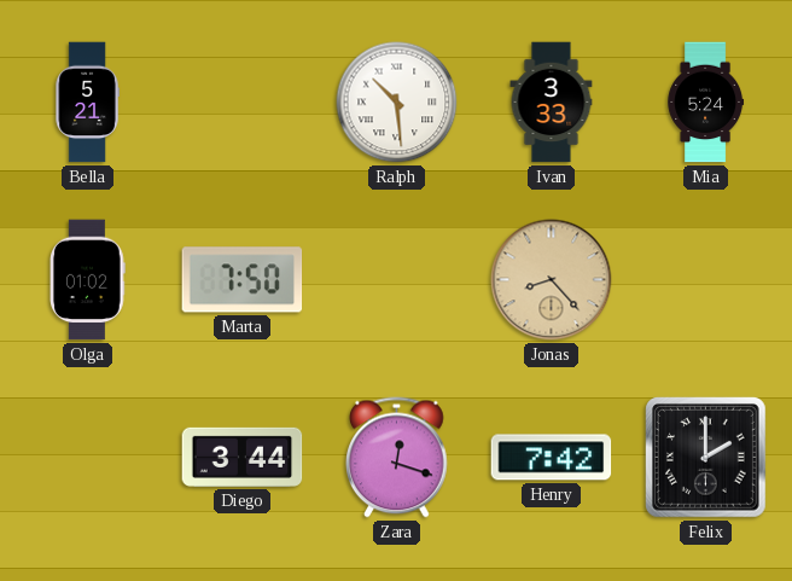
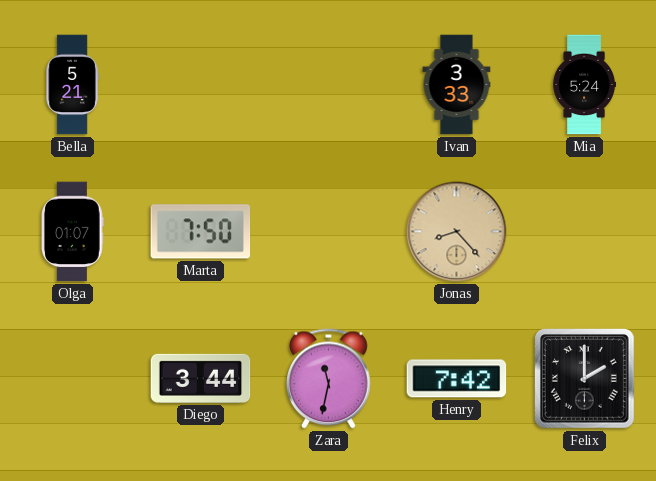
Ralph: 10:29 -> none
Olga: 01:02 -> 01:07
Zara: 12:18 -> 11:32
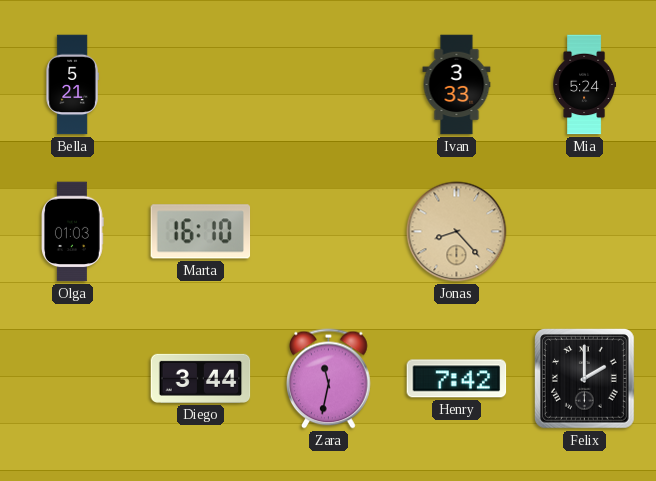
Olga: 01:07 -> 01:03
Marta: 7:50 -> 16:10
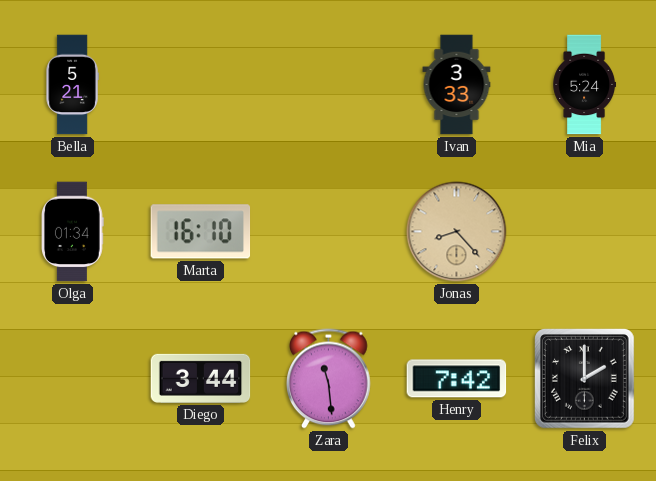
Olga: 01:03 -> 01:34
Zara: 11:32 -> 11:29
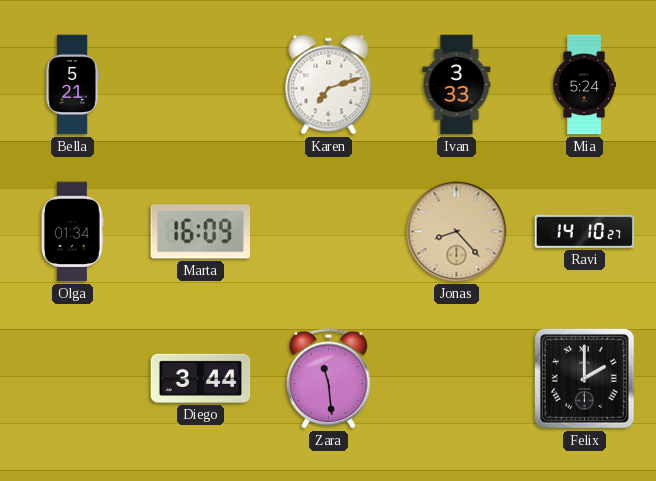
Karen: none -> 7:12
Marta: 16:10 -> 16:09
Ravi: none -> 14:10
Henry: 7:42 -> none
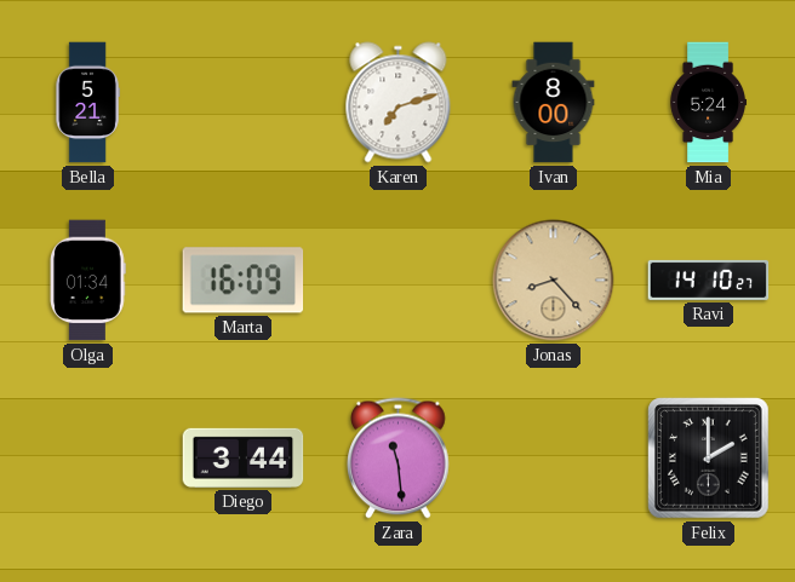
Ivan: 3:33 -> 8:00
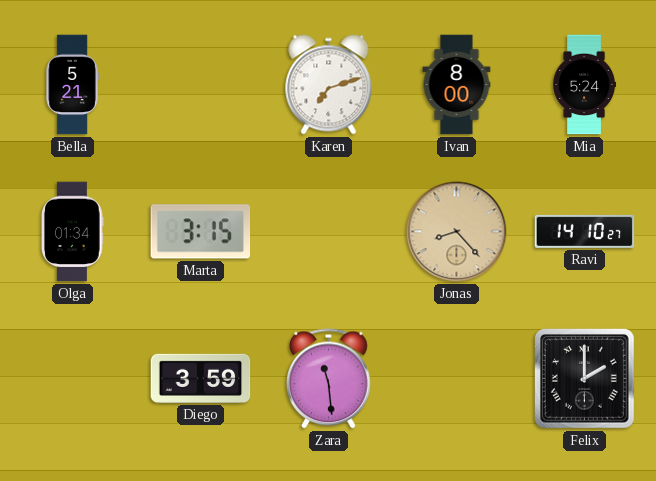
Marta: 16:09 -> 3:15
Diego: 3:44 -> 3:59
